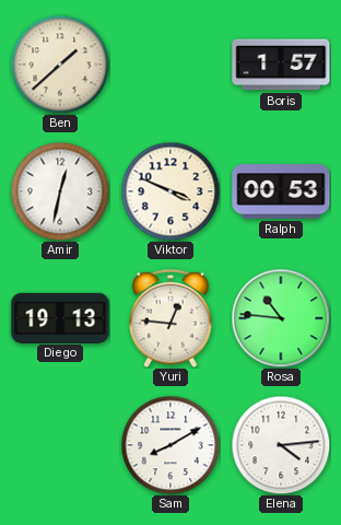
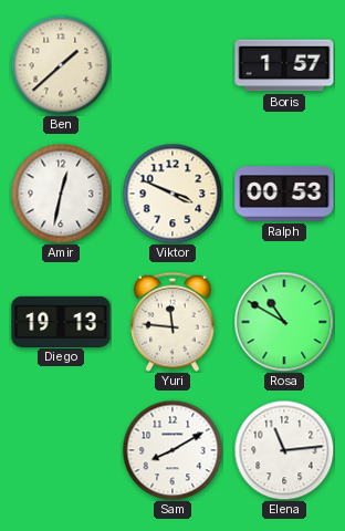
Yuri: 12:46 -> 11:46
Rosa: 10:46 -> 10:50
Elena: 4:14 -> 11:14
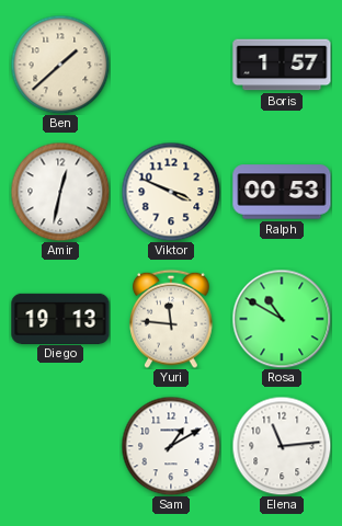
Sam: 8:10 -> 1:10
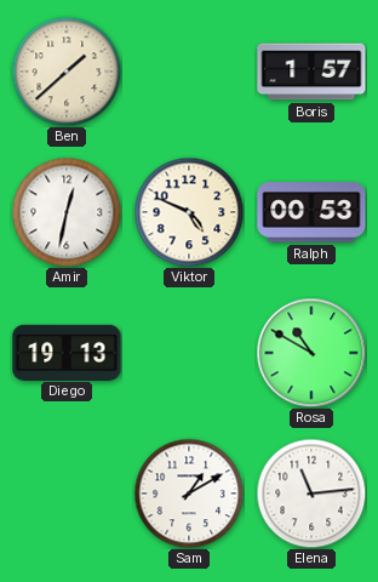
Viktor: 3:49 -> 4:49
Yuri: 11:46 -> none
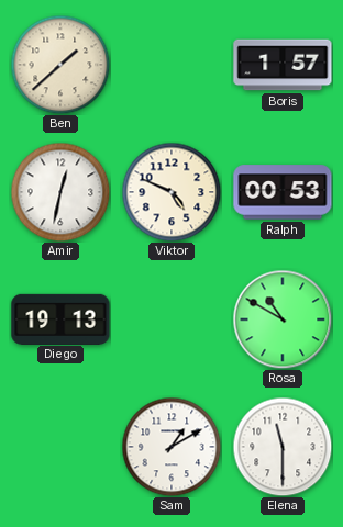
Elena: 11:14 -> 11:30
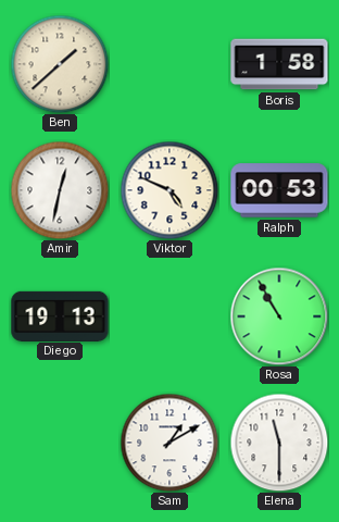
Boris: 1:57 -> 1:58
Rosa: 10:50 -> 10:55
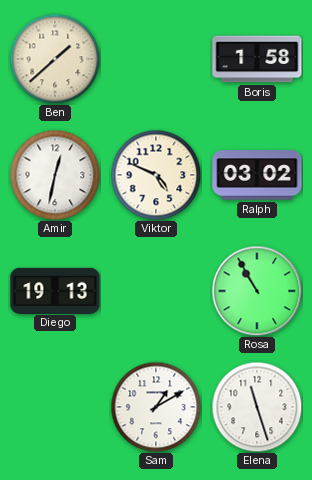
Ralph: 00:53 -> 03:02
Elena: 11:30 -> 11:27
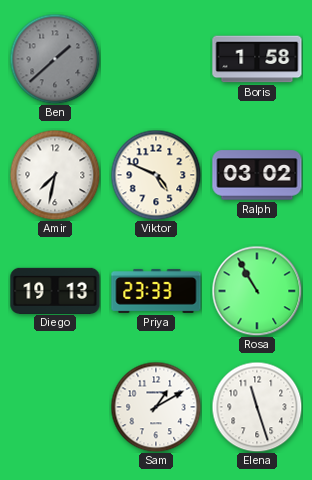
Ben dial: cream -> grey
Amir: 12:32 -> 7:32
Priya: none -> 23:33
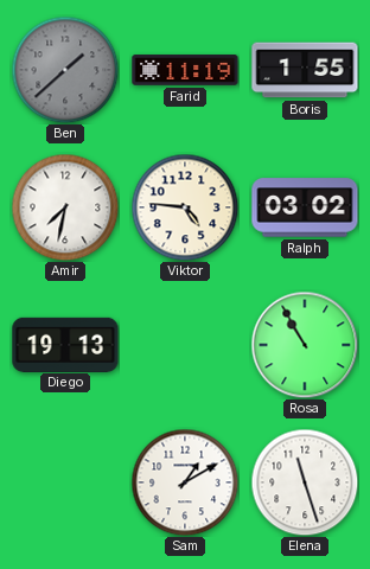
Farid: none -> 11:19
Boris: 1:58 -> 1:55
Viktor: 4:49 -> 4:46
Priya: 23:33 -> none
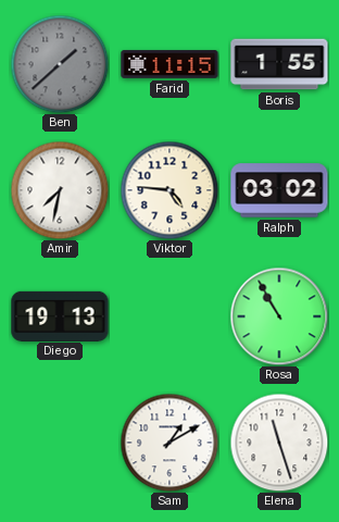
Farid: 11:19 -> 11:15
